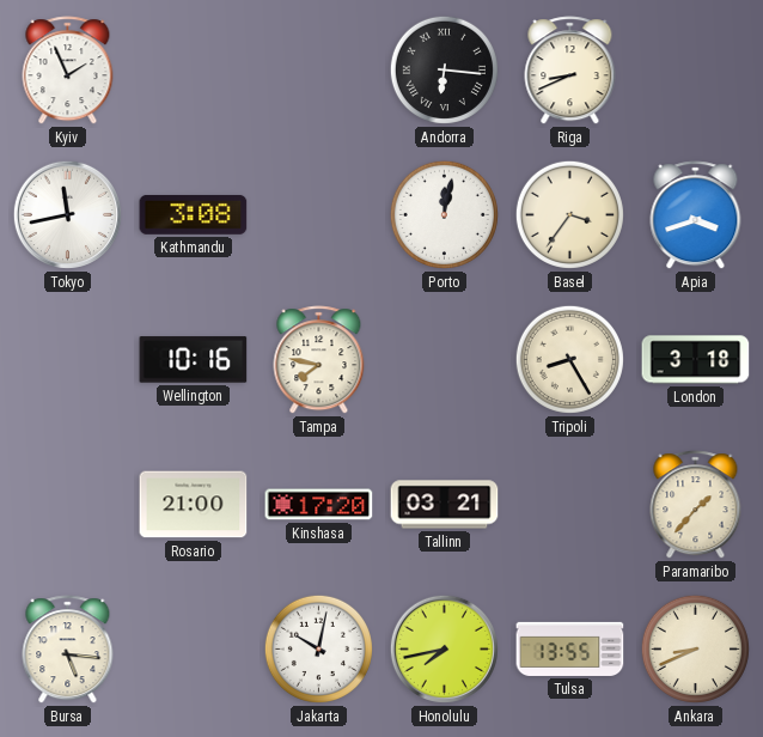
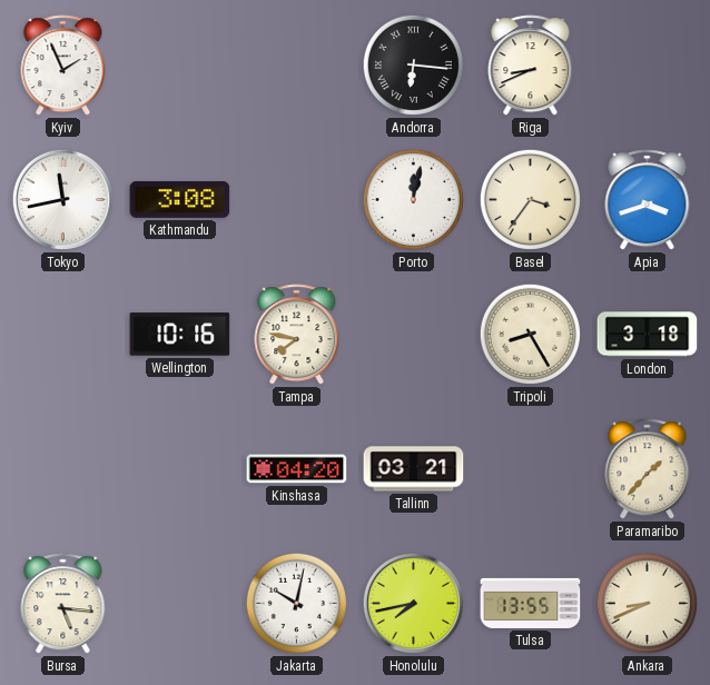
Rosario: 21:00 -> none
Kinshasa: 17:20 -> 04:20
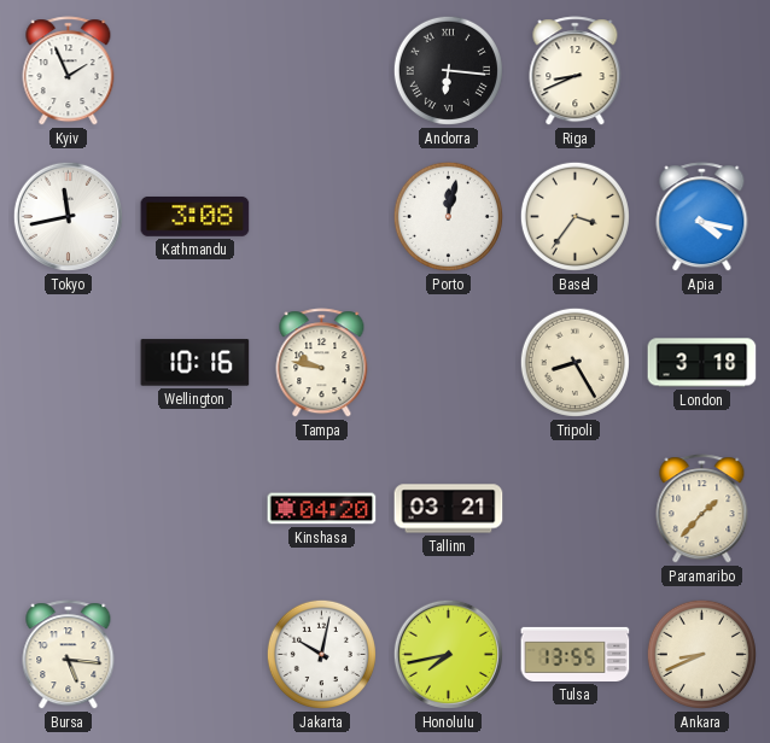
Apia: 3:42 -> 4:17
Tampa: 7:47 -> 9:47
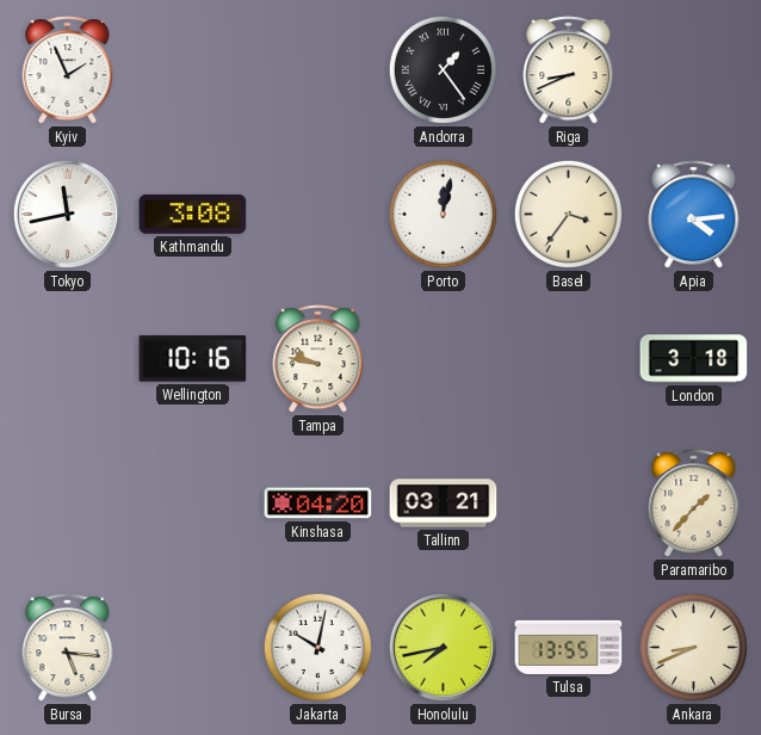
Andorra: 6:16 -> 1:24
Apia: 4:17 -> 4:14
Tripoli: 8:25 -> none
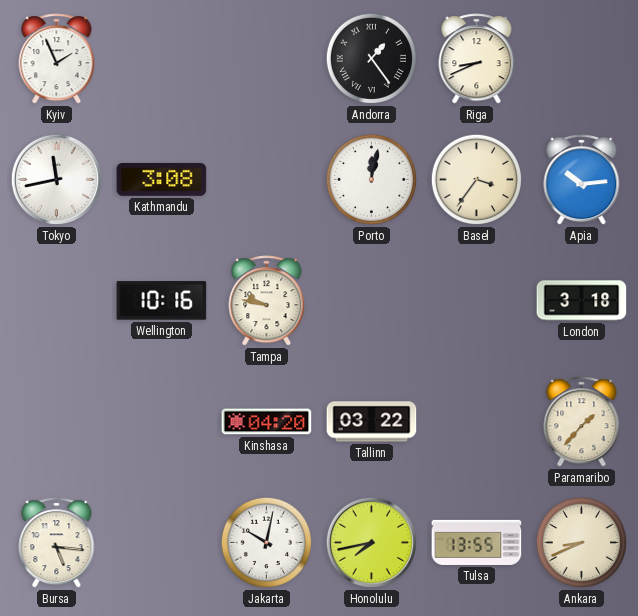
Apia: 4:14 -> 10:14
Tallinn: 03:21 -> 03:22
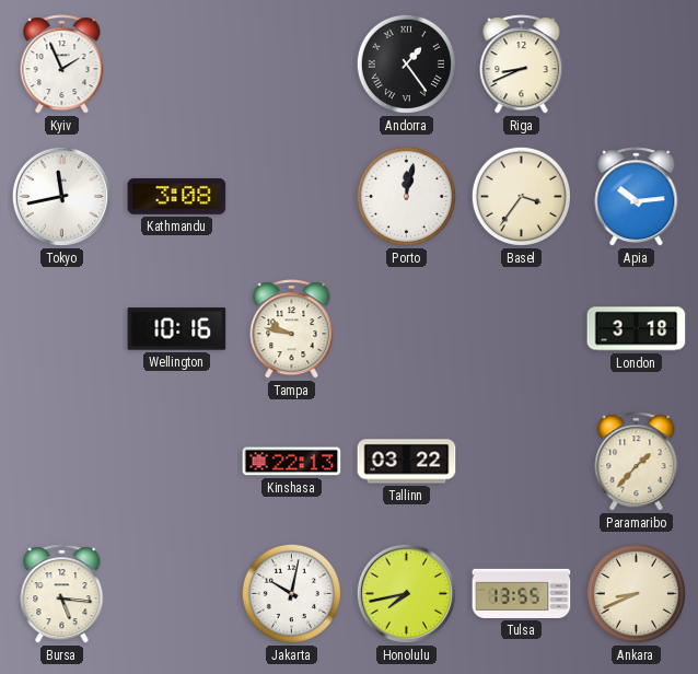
Kinshasa: 04:20 -> 22:13
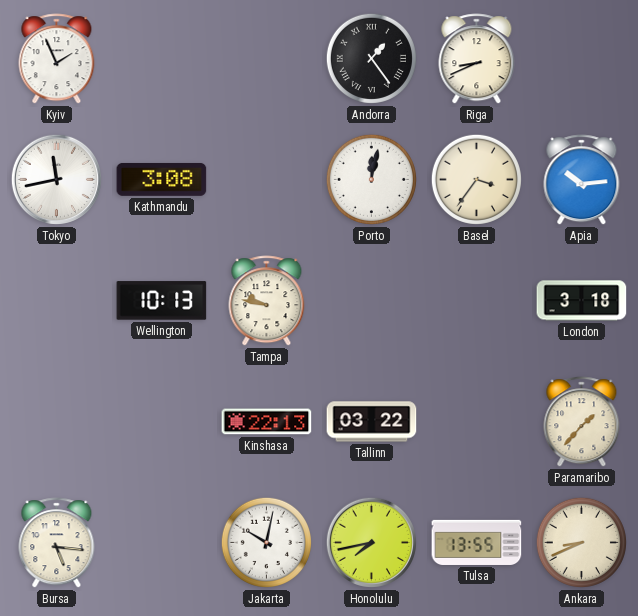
Wellington: 10:16 -> 10:13
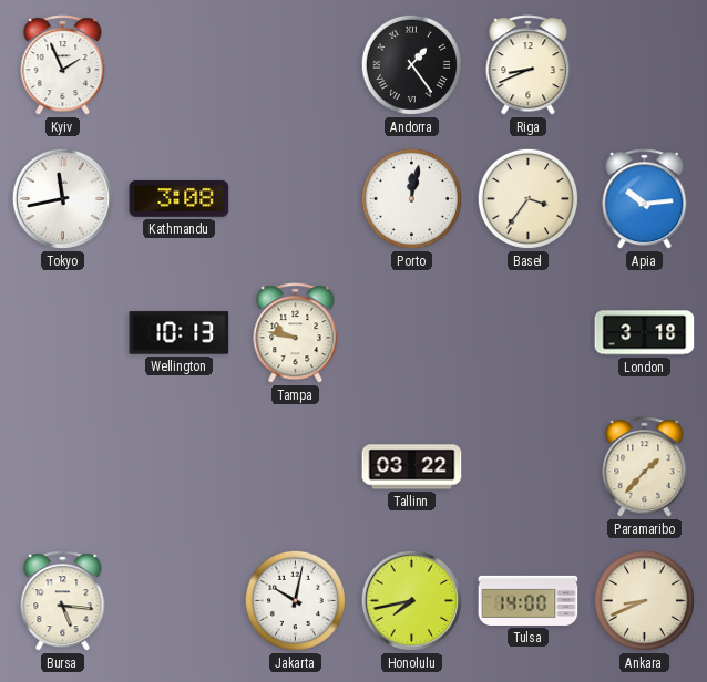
Kinshasa: 22:13 -> none
Tulsa: 13:55 -> 14:00
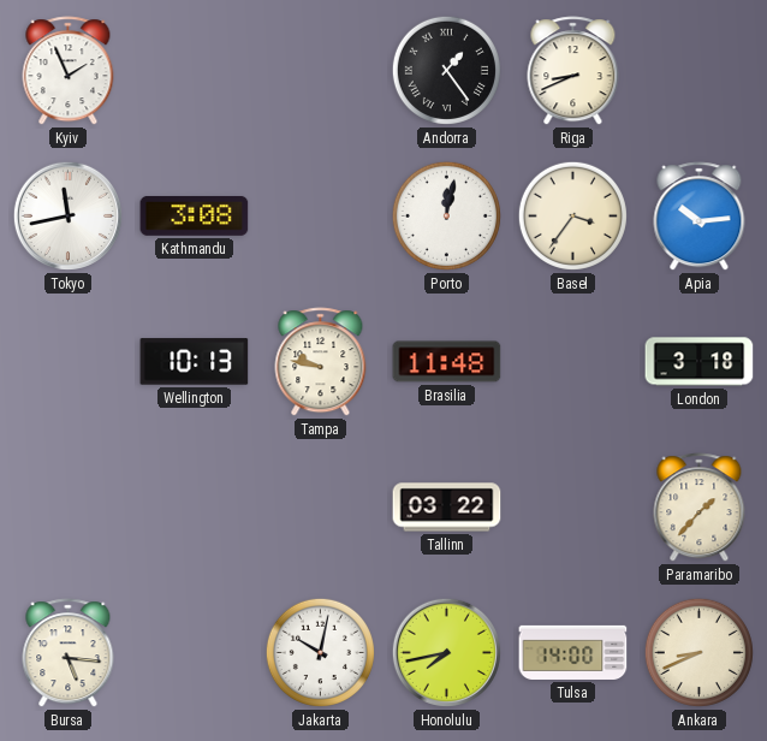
Brasilia: none -> 11:48
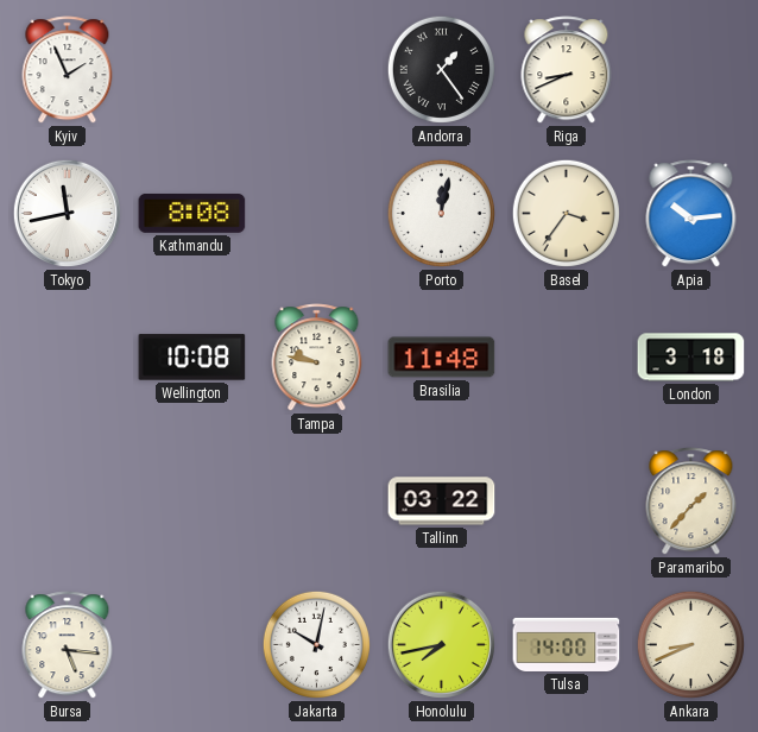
Kathmandu: 3:08 -> 8:08
Wellington: 10:13 -> 10:08
